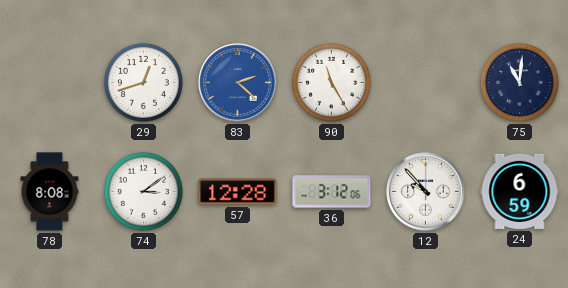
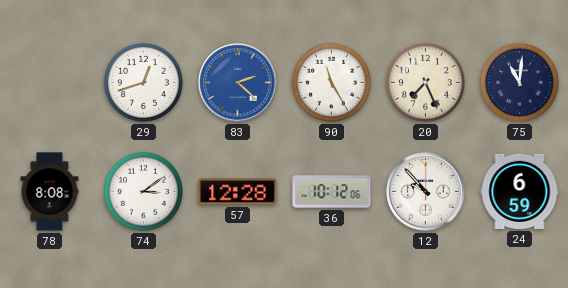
20: none -> 7:26
36: 3:12 -> 10:12
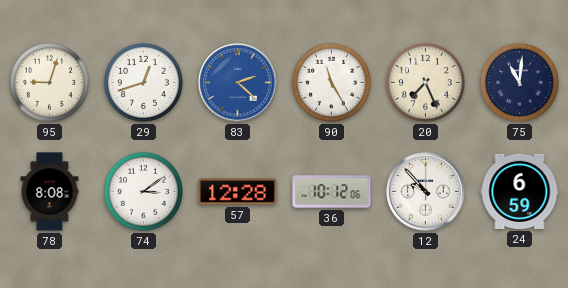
95: none -> 9:03
